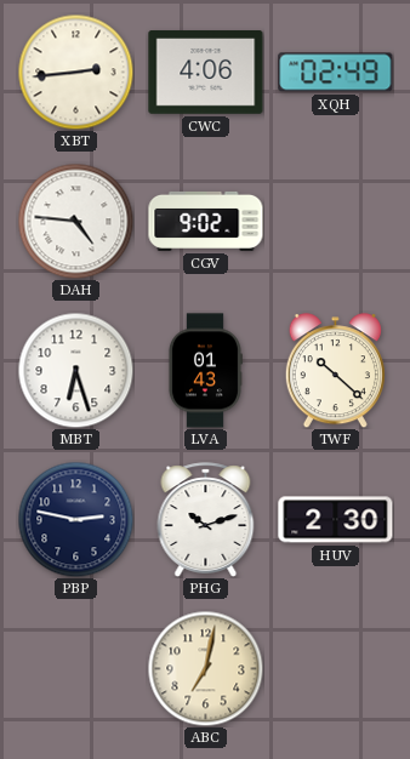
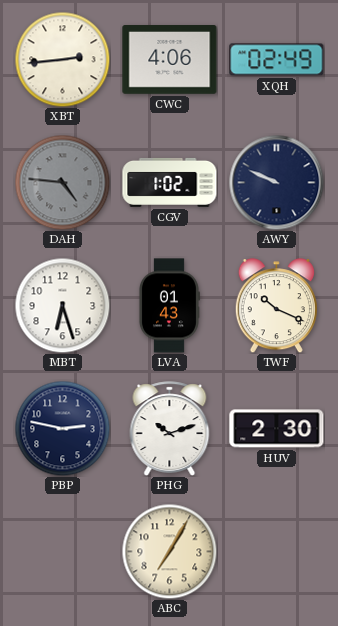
DAH dial: white -> grey
CGV: 9:02 -> 1:02
AWY: none -> 9:49
TWF: 10:22 -> 10:19
ABC: 7:02 -> 7:05
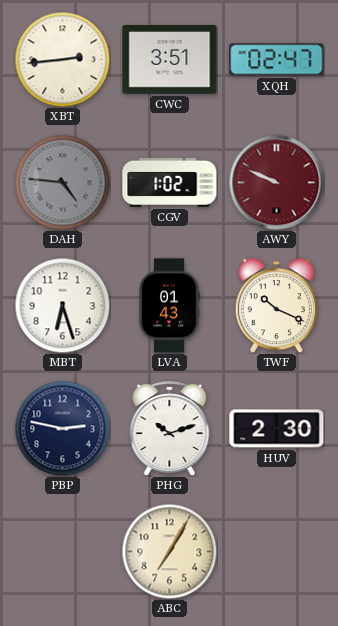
CWC: 4:06 -> 3:51
XQH: 02:49 -> 02:47
AWY dial: navy -> burgundy
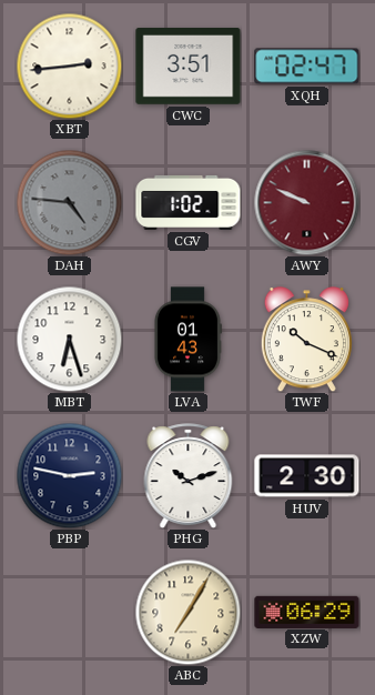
XZW: none -> 06:29
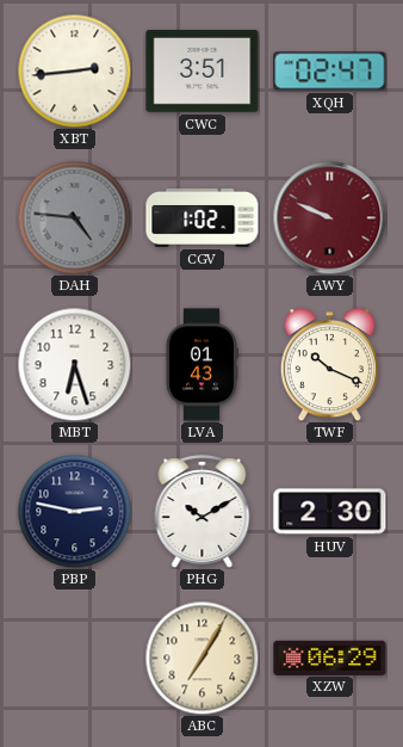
PHG: 10:12 -> 10:10
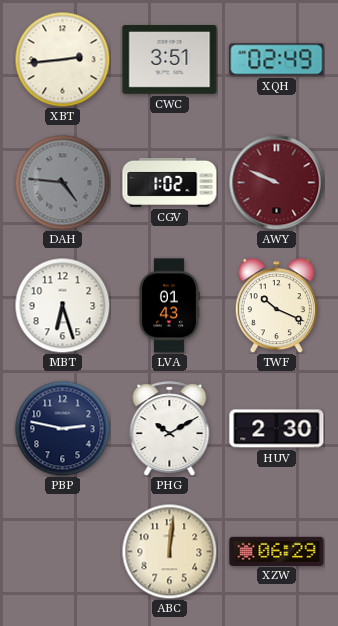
XQH: 02:47 -> 02:49
ABC: 7:05 -> 12:01
